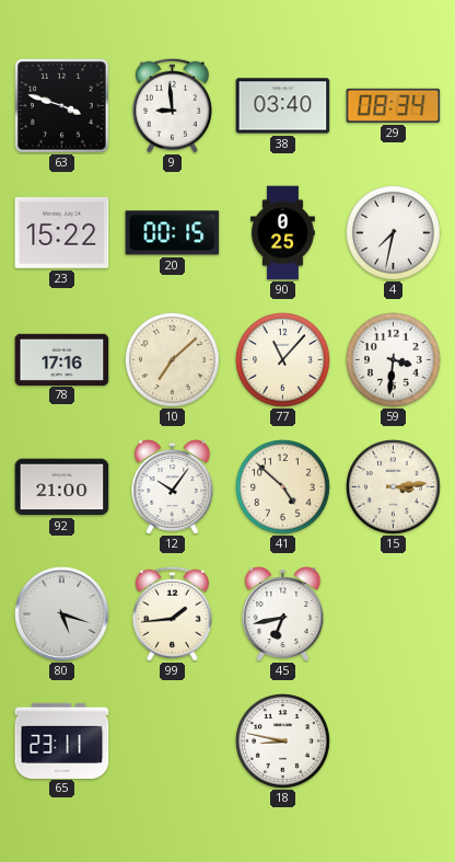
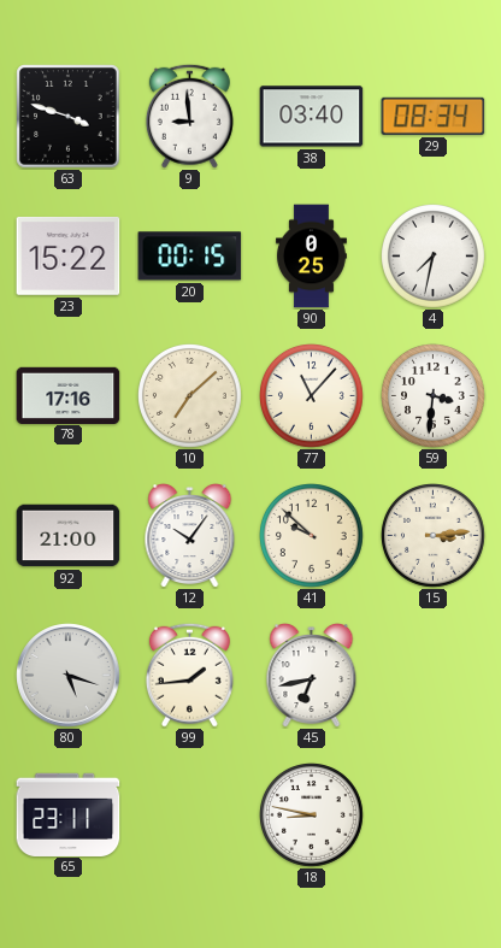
41: 4:52 -> 9:52
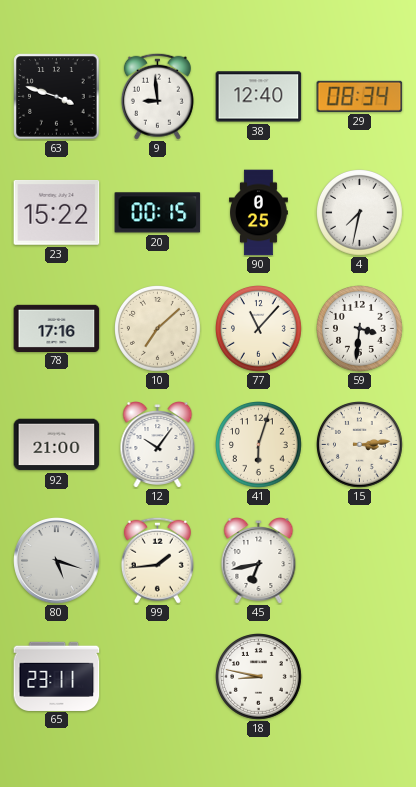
38: 03:40 -> 12:40
41: 9:52 -> 6:03
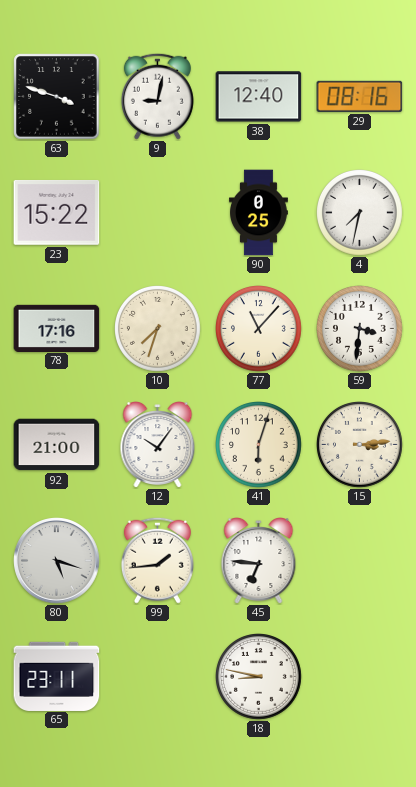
9: 8:59 -> 9:02
29: 08:34 -> 08:16
20: 00:15 -> none
10: 7:08 -> 7:33
45: 6:43 -> 6:46
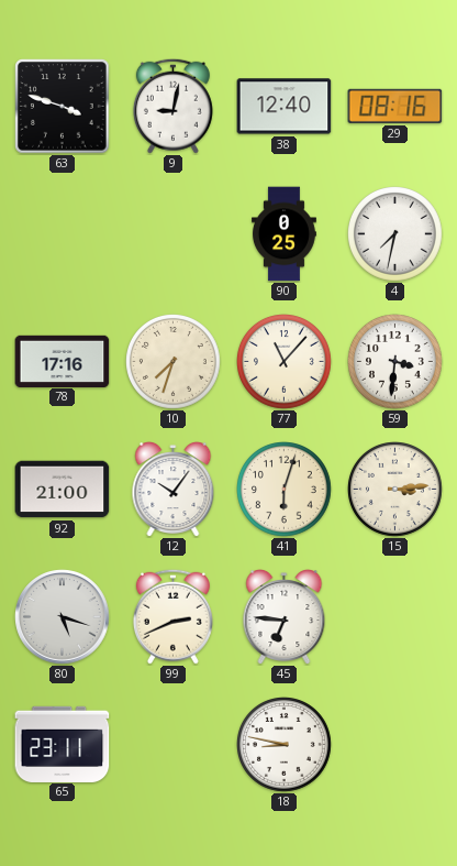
23: 15:22 -> none
99: 1:44 -> 2:41
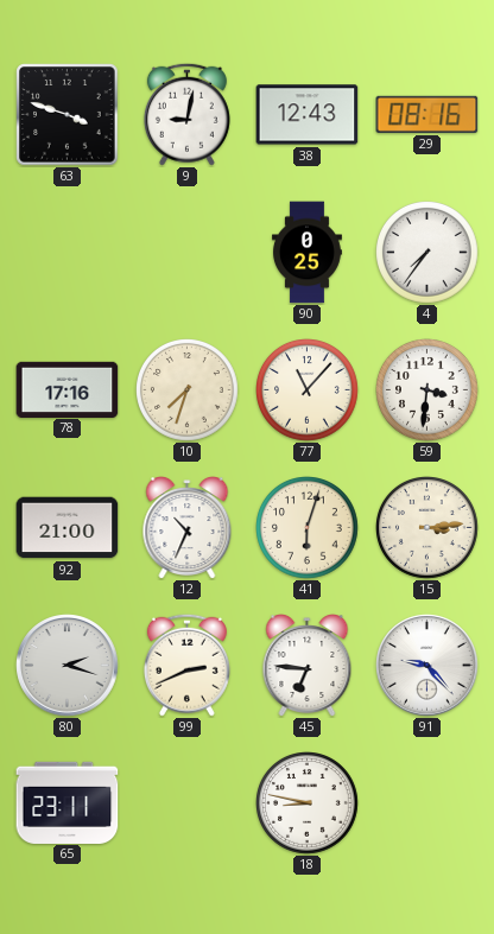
38: 12:40 -> 12:43
4: 7:32 -> 7:36
12: 10:06 -> 10:34
80: 5:18 -> 2:18
91: none -> 9:23
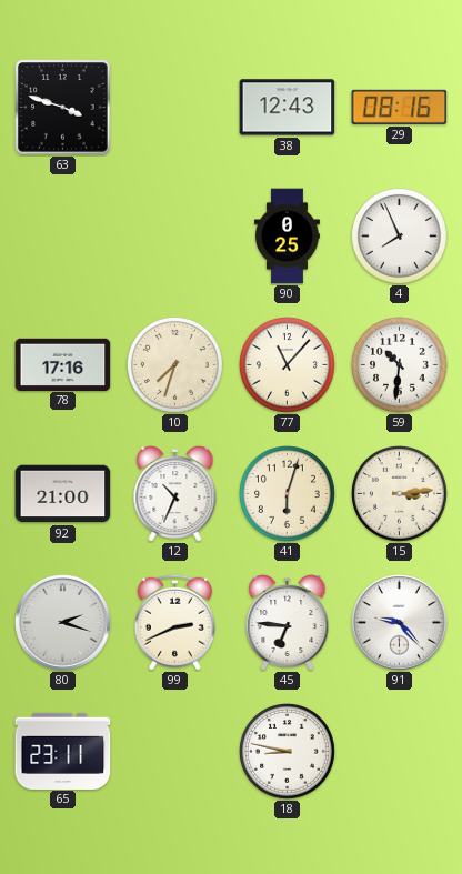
9: 9:02 -> none
4: 7:36 -> 7:56
59: 3:31 -> 10:31
